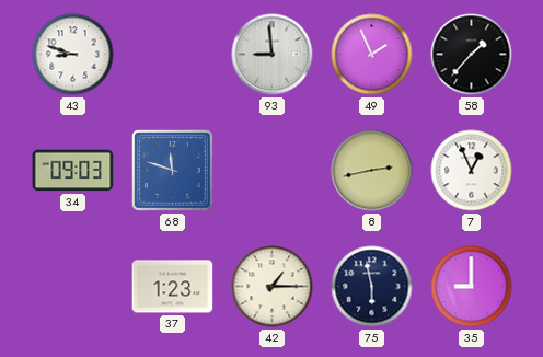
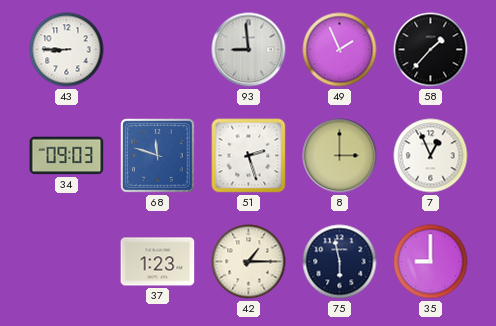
43: 8:48 -> 8:45
51: none -> 2:27
8: 2:43 -> 3:00
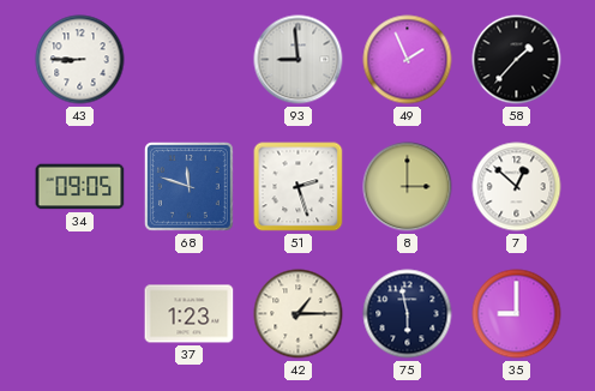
34: 09:03 -> 09:05
7: 12:56 -> 12:52
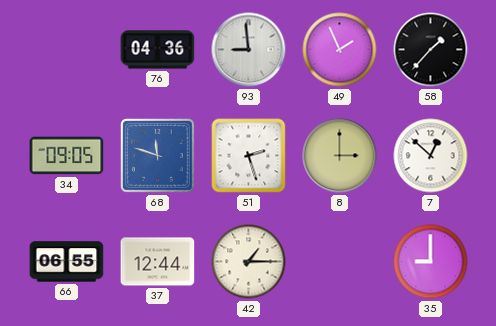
43: 8:45 -> none
76: none -> 04:36
66: none -> 06:55
37: 1:23 -> 12:44
75: 5:58 -> none
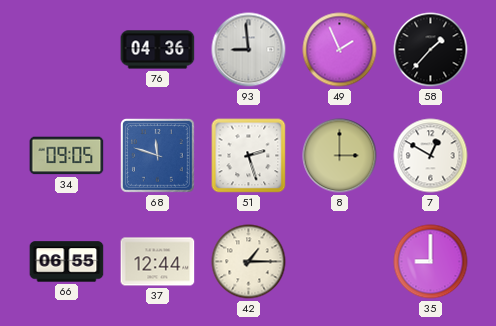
7: 12:52 -> 12:50
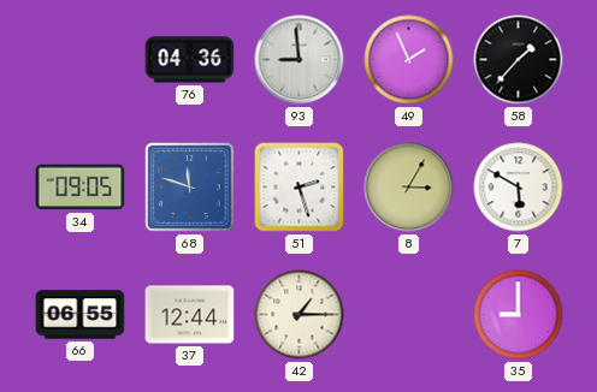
8: 3:00 -> 3:05
7: 12:50 -> 5:50
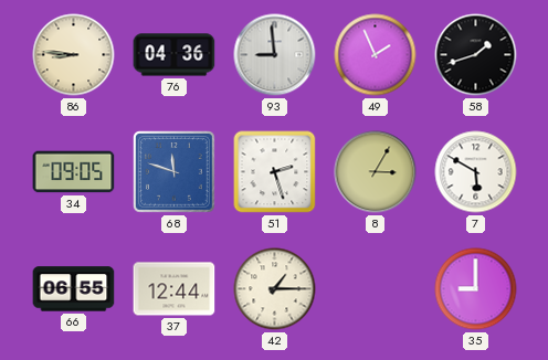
86: none -> 8:46
58: 1:37 -> 1:42
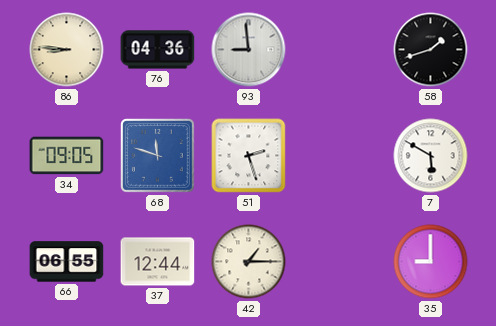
49: 1:56 -> none
8: 3:05 -> none
